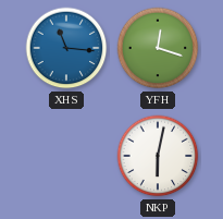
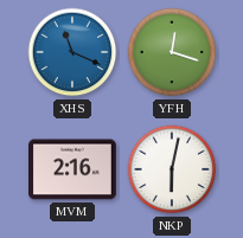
XHS: 11:16 -> 11:19
MVM: none -> 2:16
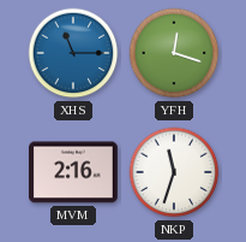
XHS: 11:19 -> 11:15
NKP: 6:02 -> 11:33
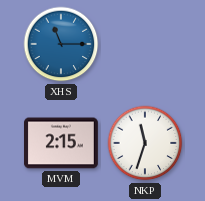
YFH: 12:18 -> none
MVM: 2:16 -> 2:15
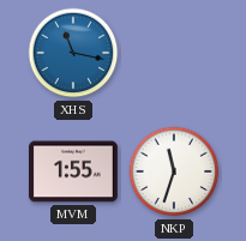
XHS: 11:15 -> 11:17
MVM: 2:15 -> 1:55
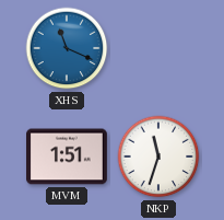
XHS: 11:17 -> 11:19
MVM: 1:55 -> 1:51
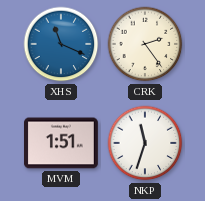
CRK: none -> 2:24
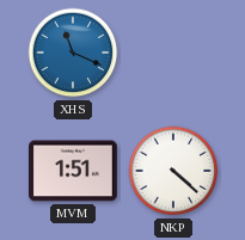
CRK: 2:24 -> none
NKP: 11:33 -> 4:22
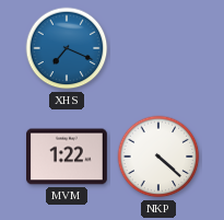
XHS: 11:19 -> 7:19
MVM: 1:51 -> 1:22
